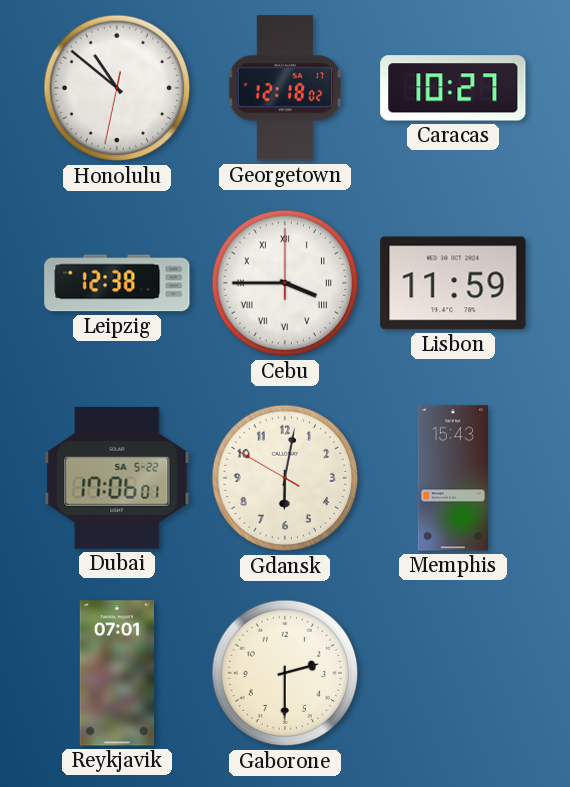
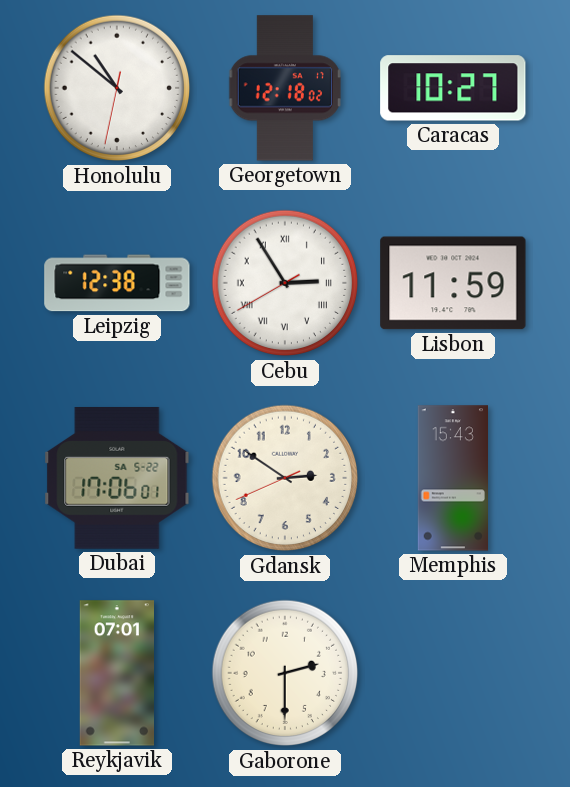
Cebu: 3:45 -> 2:54
Gdansk: 6:01 -> 2:50
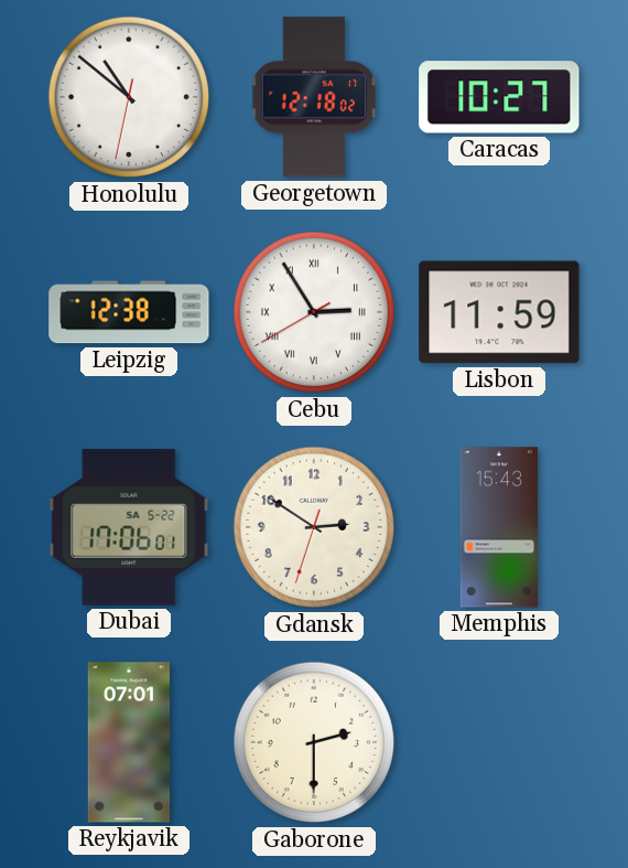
Gdansk: 2:50:41 -> 2:50:33
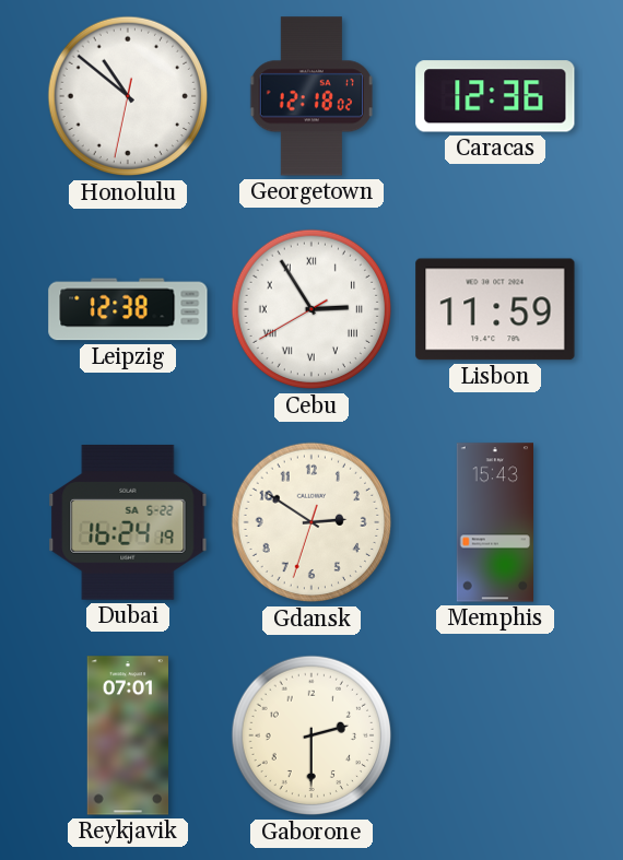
Caracas: 10:27 -> 12:36
Dubai: 17:06 -> 16:24
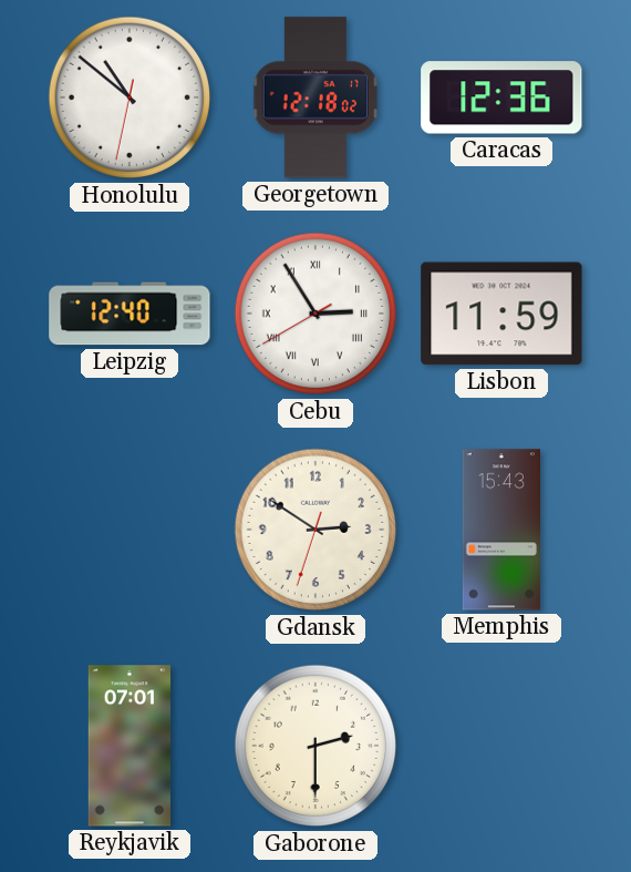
Leipzig: 12:38 -> 12:40
Dubai: 16:24 -> none
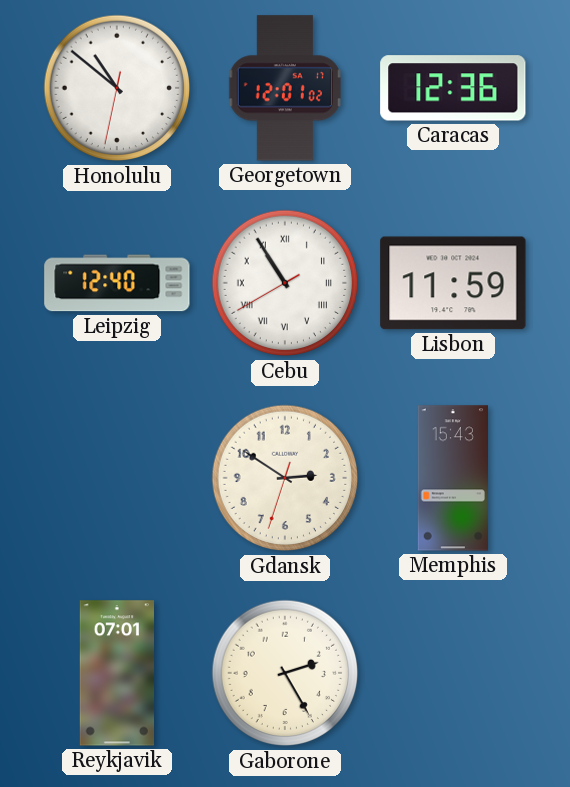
Georgetown: 12:18 -> 12:01
Cebu: 2:54 -> 10:54
Gaborone: 2:30 -> 2:25
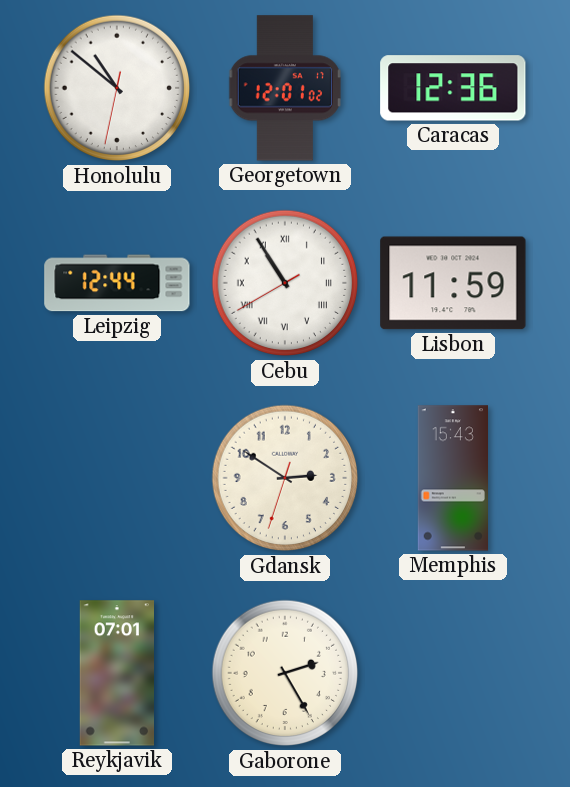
Leipzig: 12:40 -> 12:44
